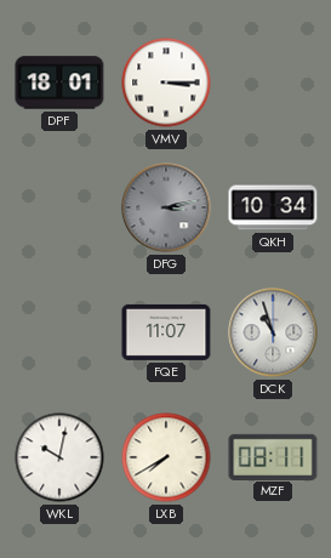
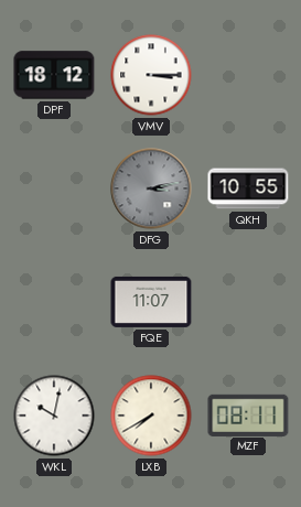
DPF: 18:01 -> 18:12
QKH: 10:34 -> 10:55
DCK: 10:57 -> none
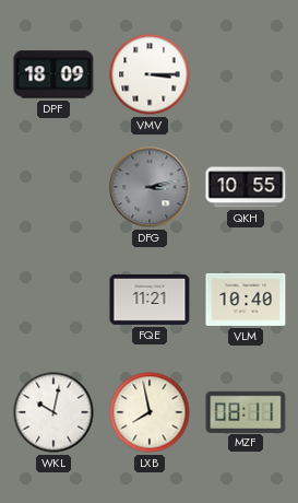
DPF: 18:12 -> 18:09
FQE: 11:07 -> 11:21
VLM: none -> 10:40
LXB: 7:40 -> 7:58
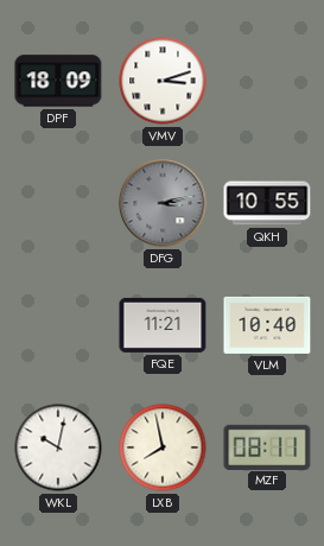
VMV: 3:15 -> 3:12
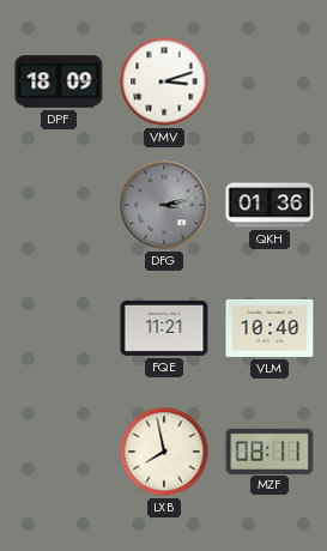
QKH: 10:55 -> 01:36
WKL: 10:02 -> none
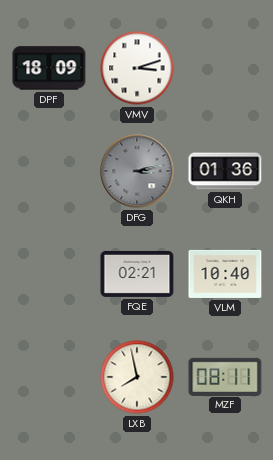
FQE: 11:21 -> 02:21
